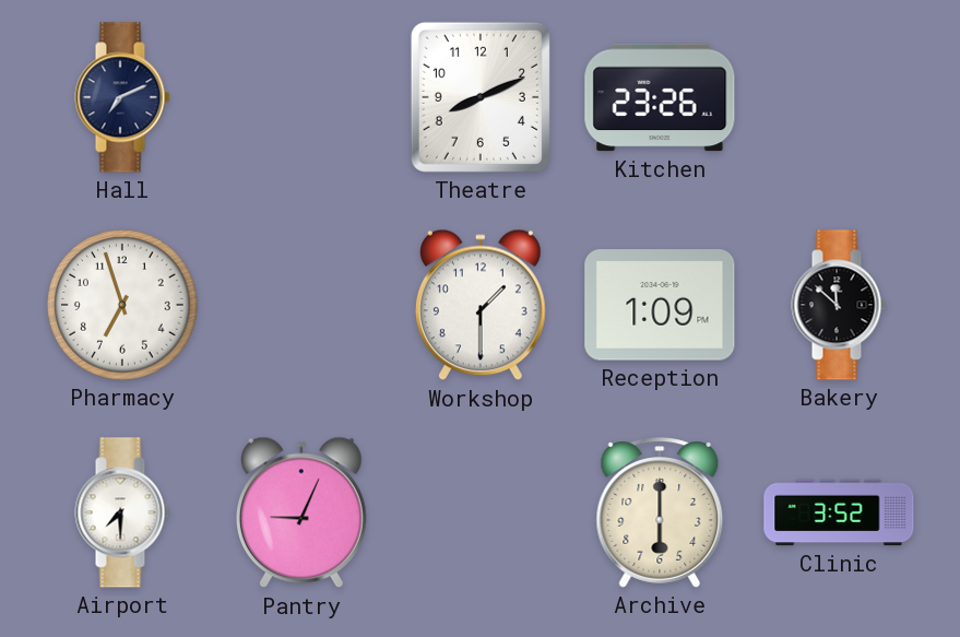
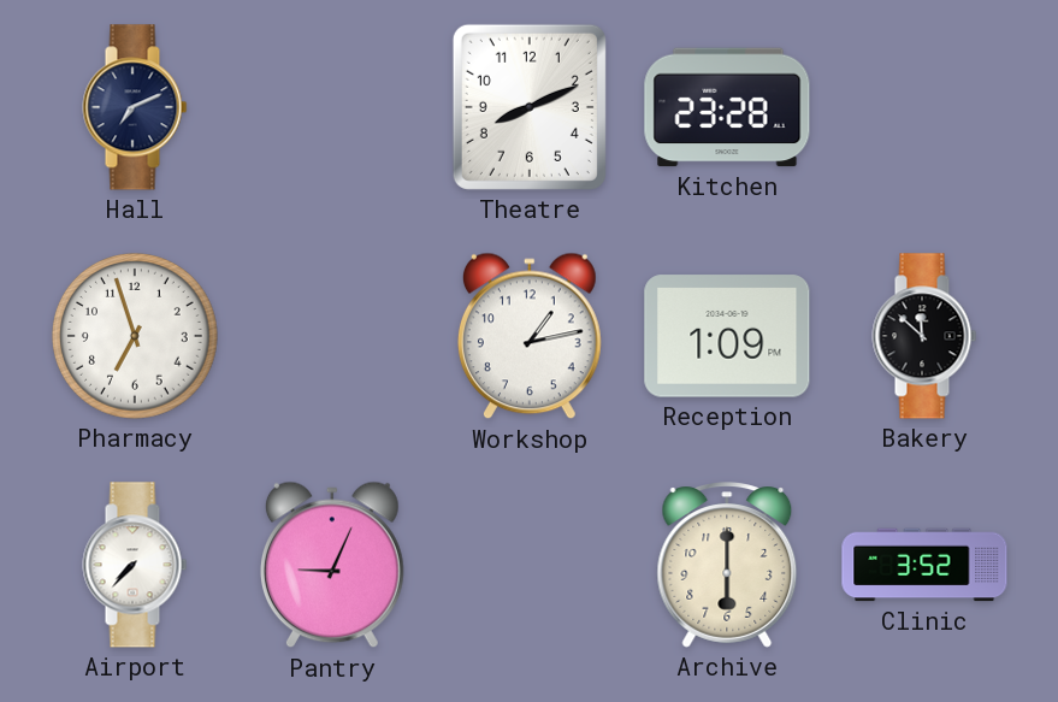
Kitchen: 23:26 -> 23:28
Workshop: 1:30 -> 1:13
Airport: 7:30 -> 7:37
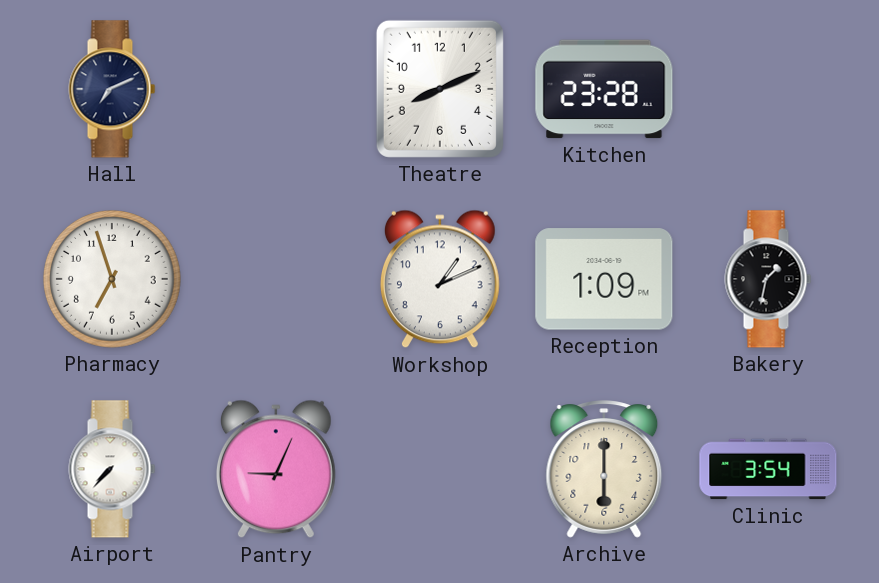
Workshop: 1:13 -> 1:11
Bakery: 11:52 -> 1:32
Clinic: 3:52 -> 3:54
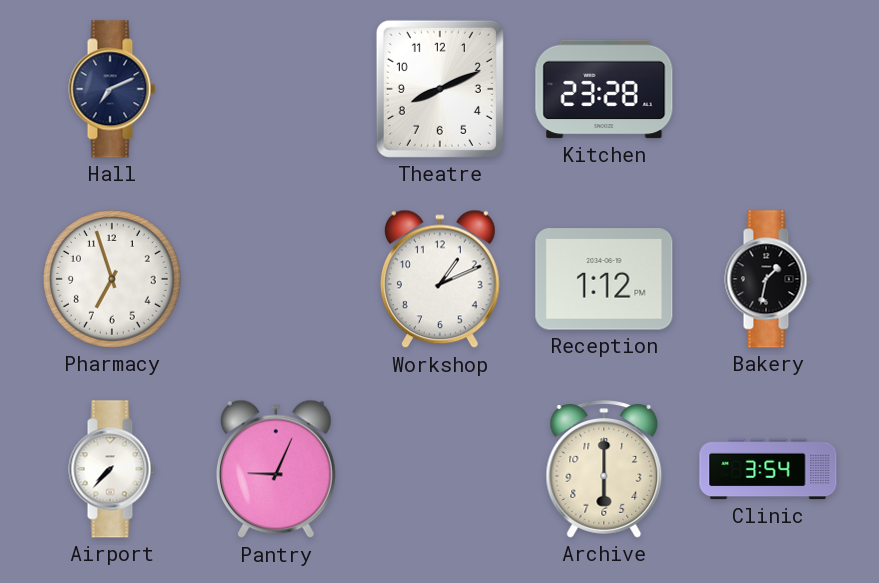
Reception: 1:09 -> 1:12
